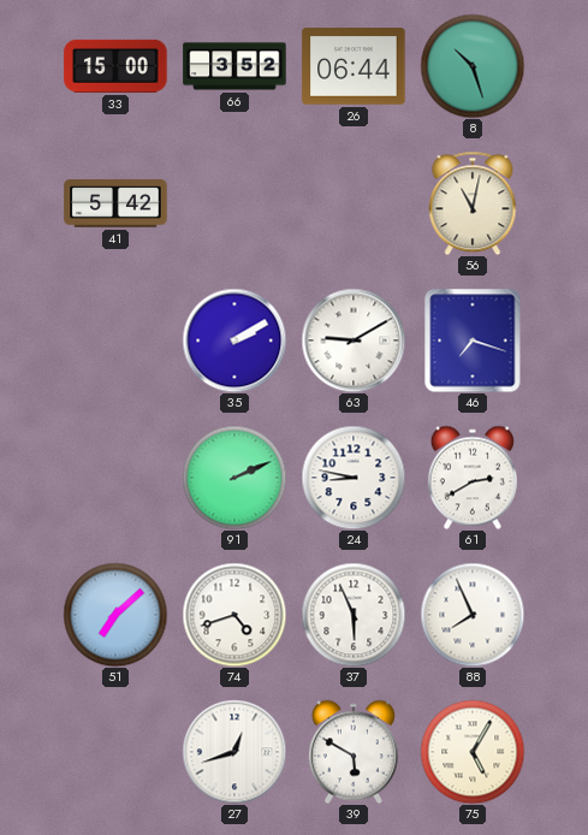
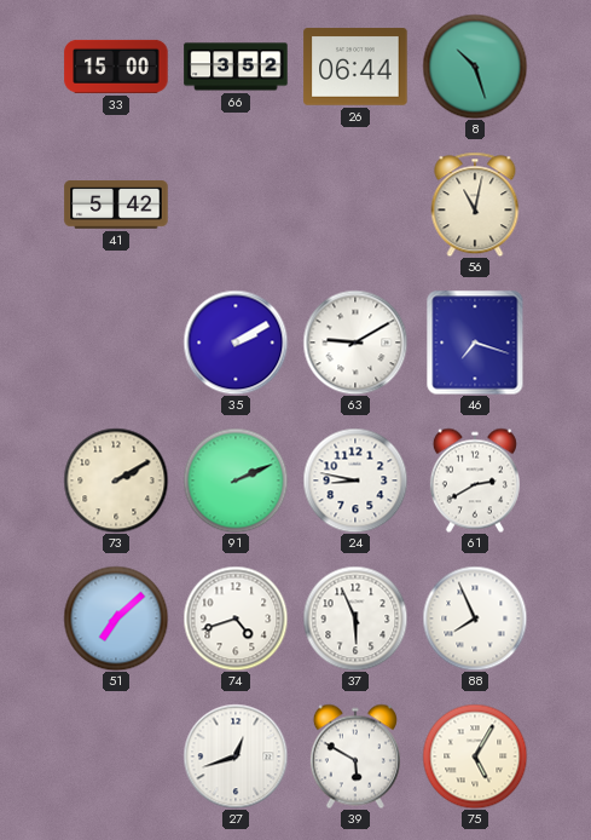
73: none -> 2:10
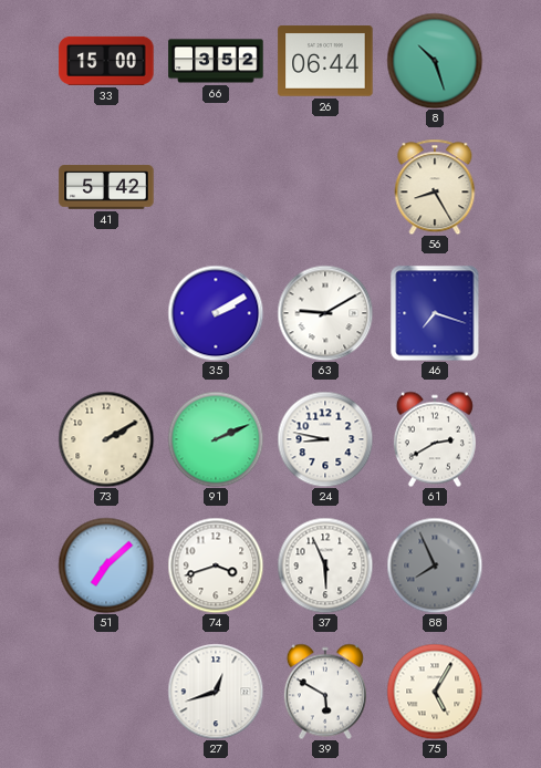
56: 11:02 -> 8:25
74: 4:42 -> 3:42
88 dial: white -> grey
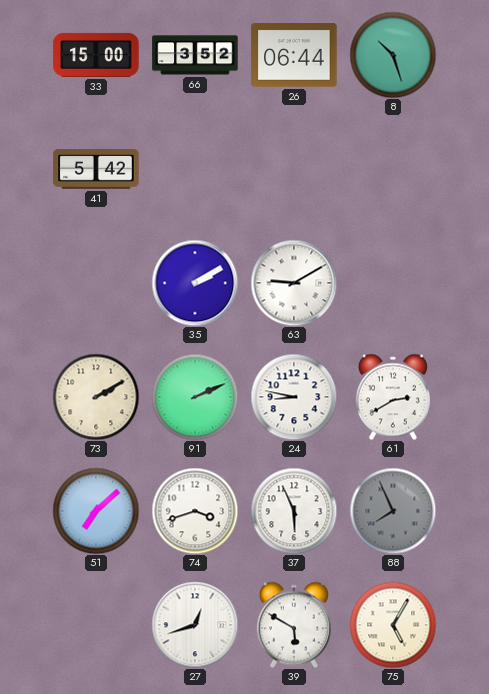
56: 8:25 -> none
46: 7:18 -> none
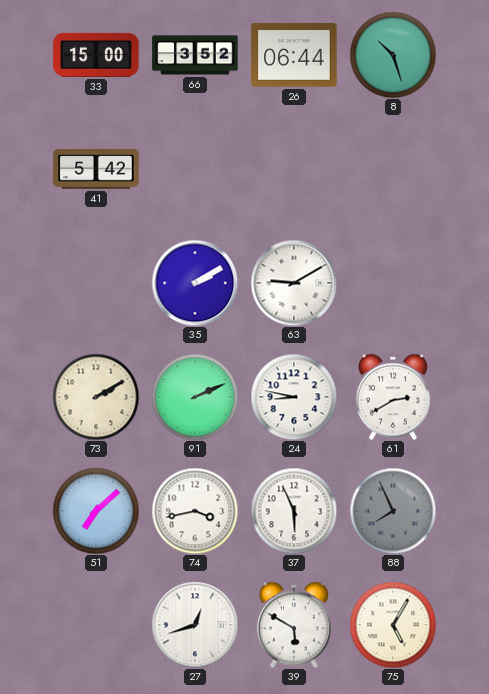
74: 3:42 -> 3:43
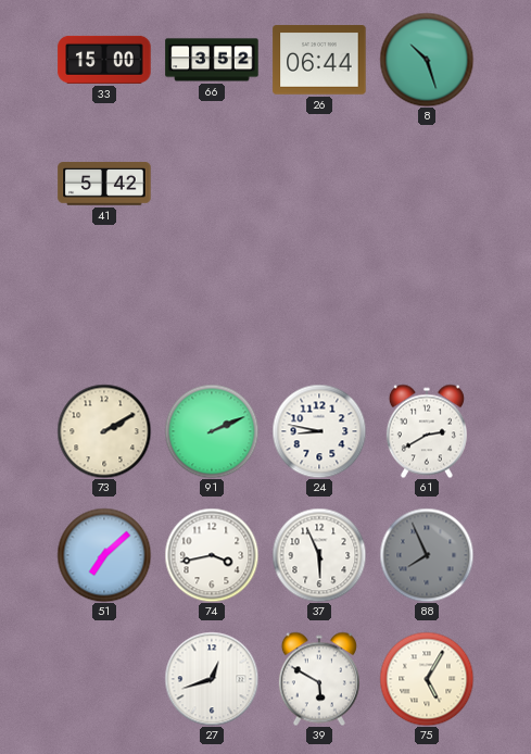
35: 2:10 -> none
63: 9:10 -> none
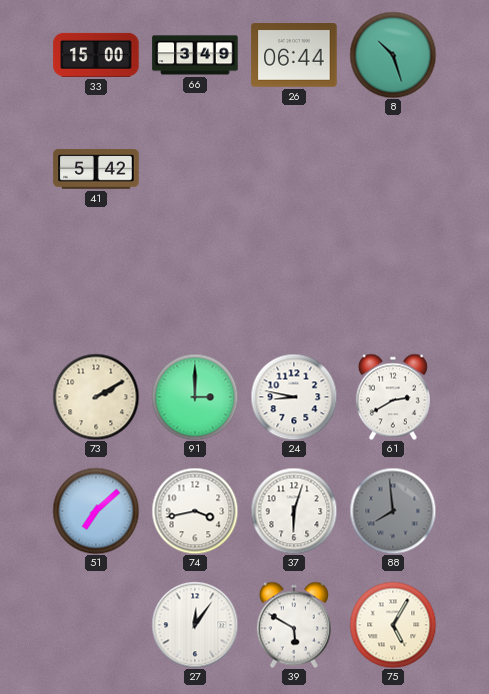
66: 3:52 -> 3:49
91: 2:11 -> 3:00
37: 5:56 -> 6:03
88: 7:56 -> 7:59
27: 12:42 -> 12:06
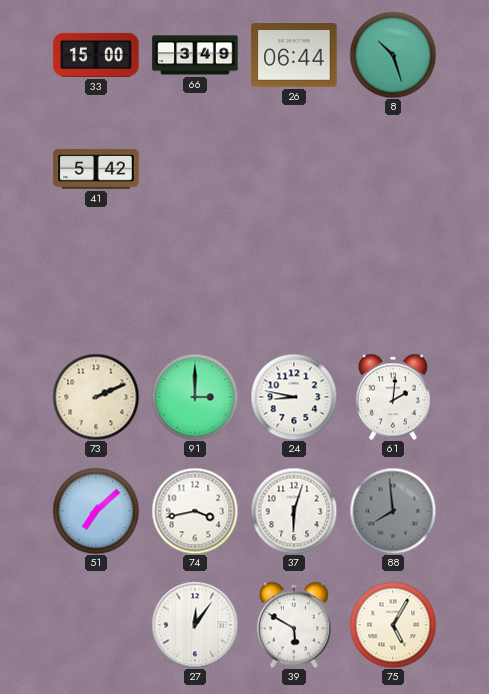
73: 2:10 -> 2:11
61: 2:40 -> 2:01
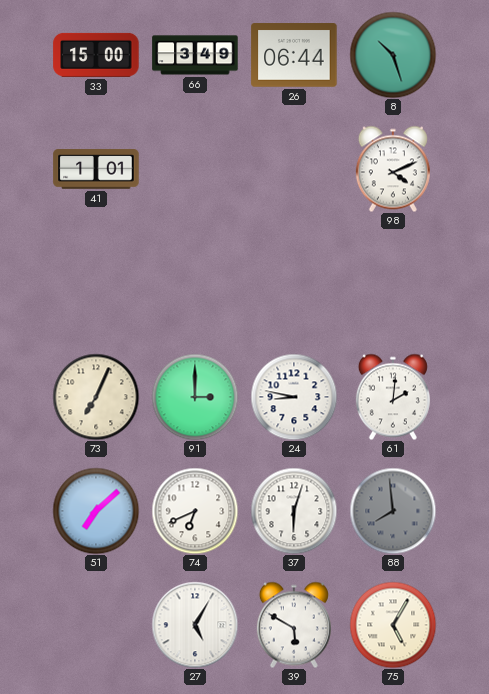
41: 5:42 -> 1:01
98: none -> 4:11
73: 2:11 -> 7:04
74: 3:43 -> 6:41
27: 12:06 -> 5:05
